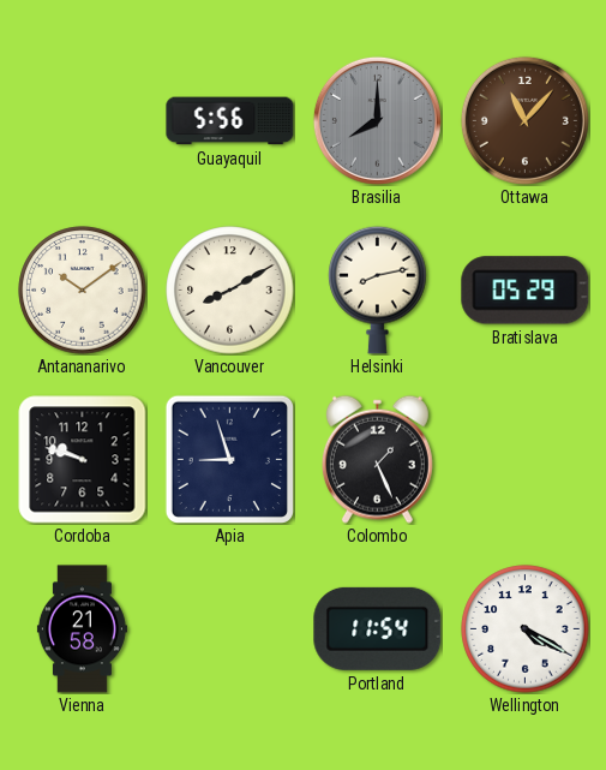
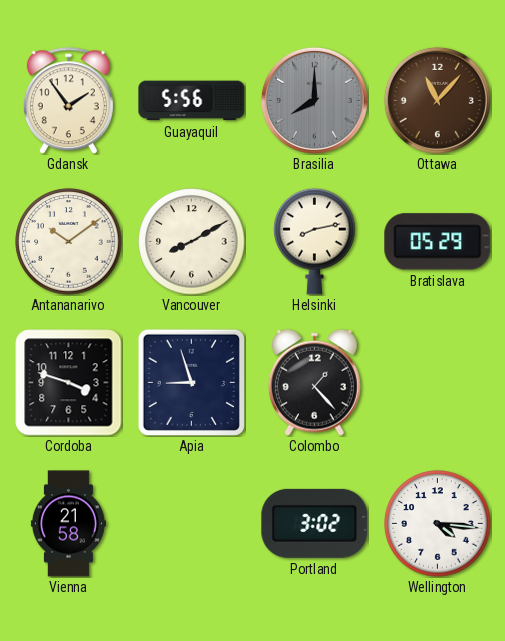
Gdansk: none -> 1:54
Cordoba: 9:48 -> 3:48
Colombo: 1:26 -> 1:23
Portland: 11:54 -> 3:02
Wellington: 4:20 -> 4:16
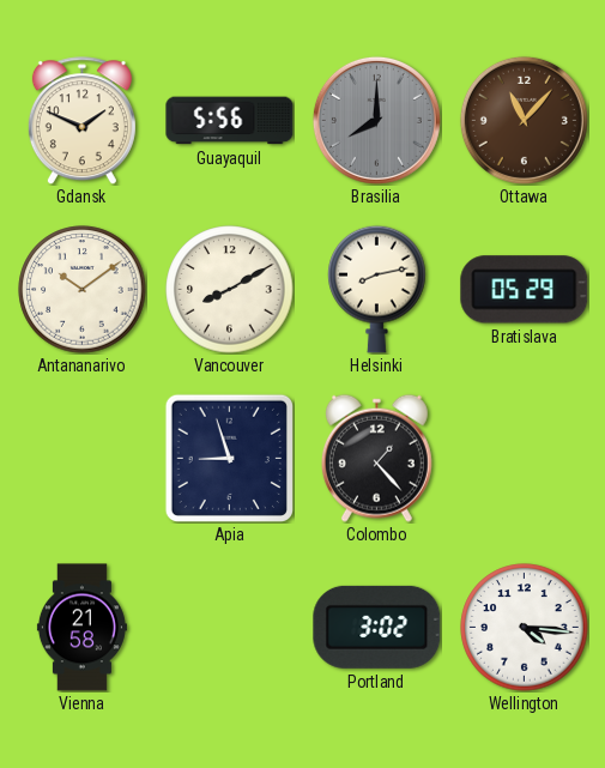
Gdansk: 1:54 -> 1:49
Cordoba: 3:48 -> none
